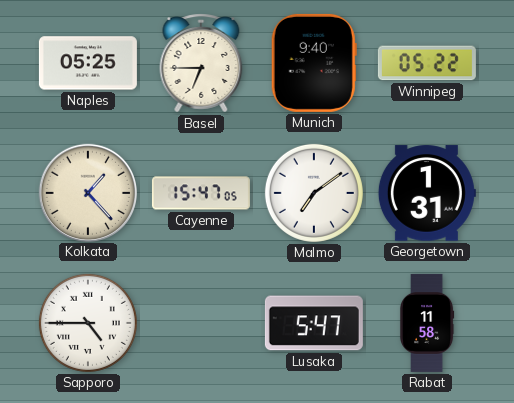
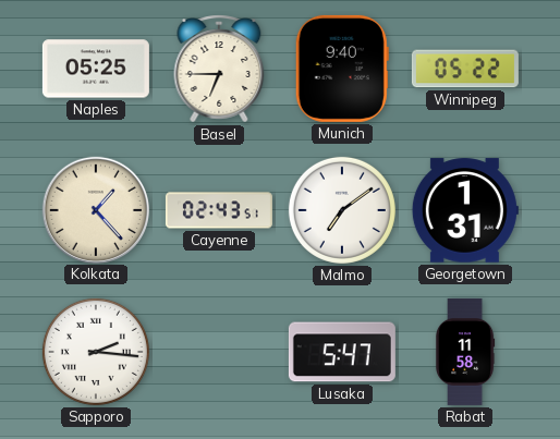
Cayenne: 15:47 -> 02:43
Sapporo: 4:45 -> 2:16
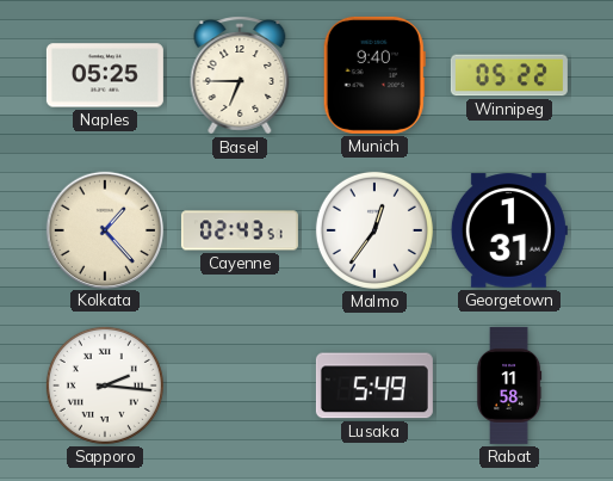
Malmo: 7:09 -> 12:36
Lusaka: 5:47 -> 5:49
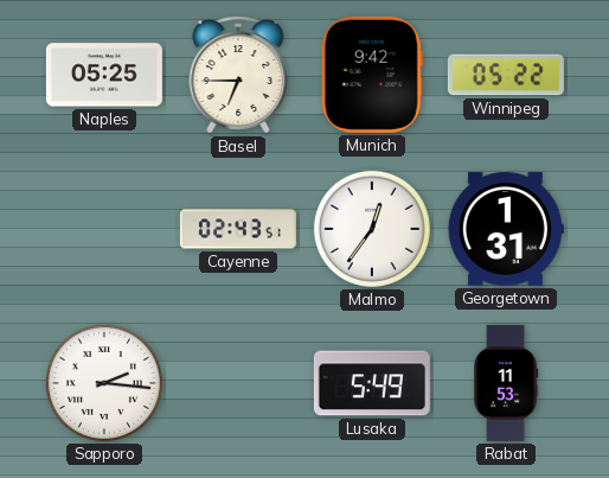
Munich: 9:40 -> 9:42
Kolkata: 1:23 -> none
Rabat: 11:58 -> 11:53
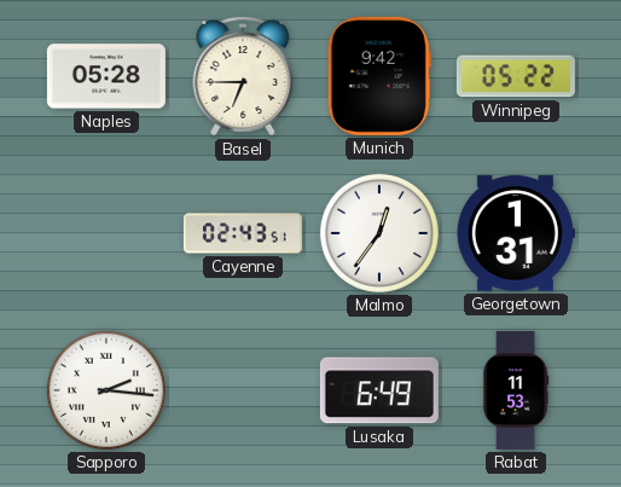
Naples: 05:25 -> 05:28
Lusaka: 5:49 -> 6:49
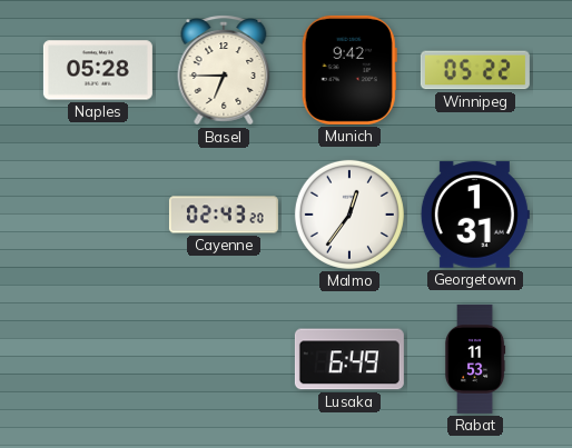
Cayenne: 02:43:51 -> 02:43:20
Sapporo: 2:16 -> none
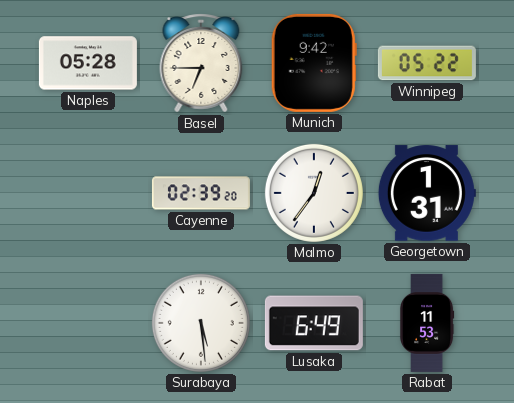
Cayenne: 02:43 -> 02:39
Surabaya: none -> 5:29
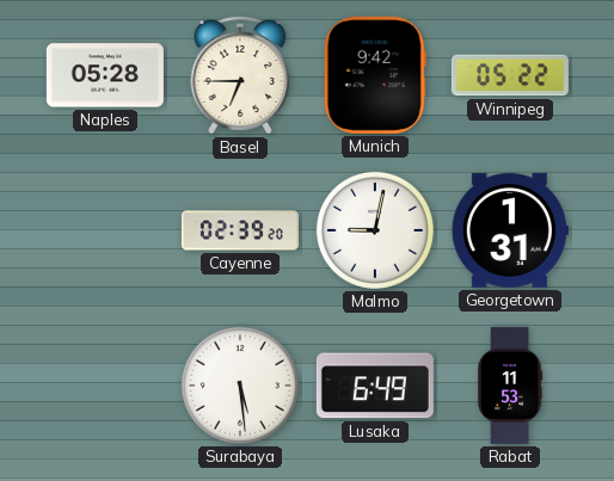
Malmo: 12:36 -> 9:02
